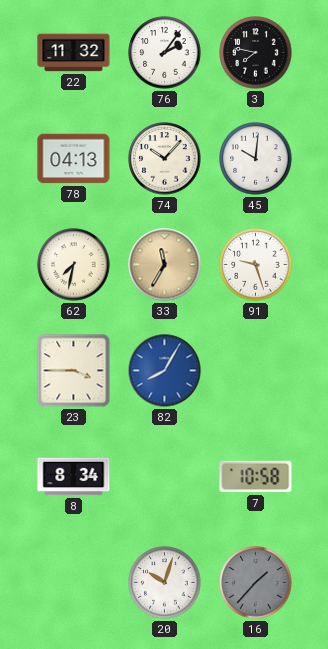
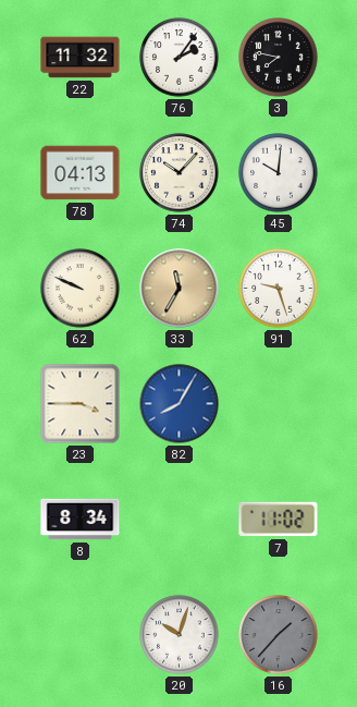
62: 7:32 -> 9:49
7: 10:58 -> 11:02
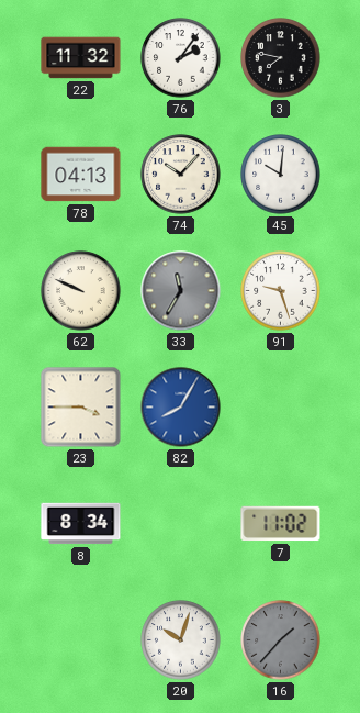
33 dial: champagne -> grey
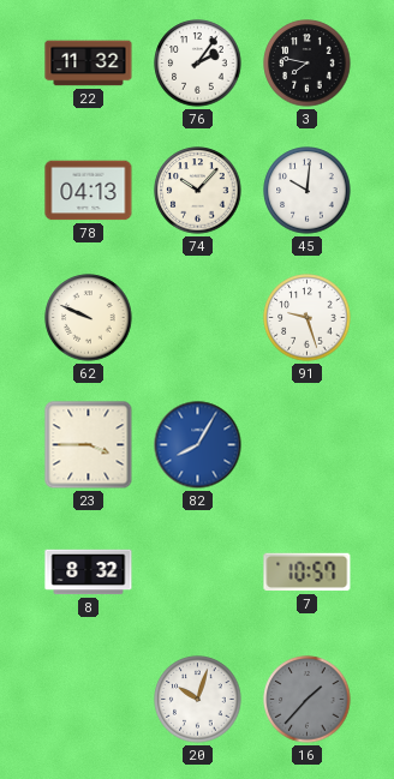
33: 11:35 -> none
8: 8:34 -> 8:32
7: 11:02 -> 10:57
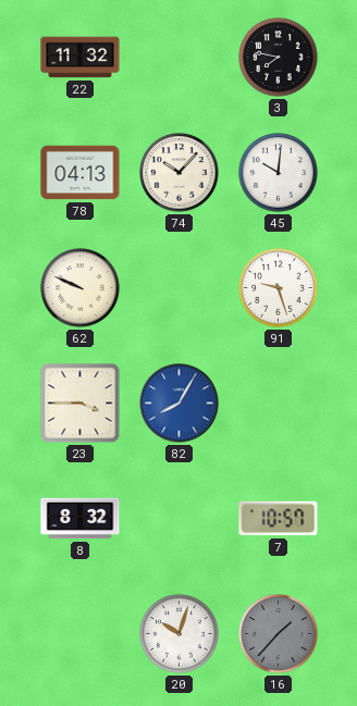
76: 2:06 -> none
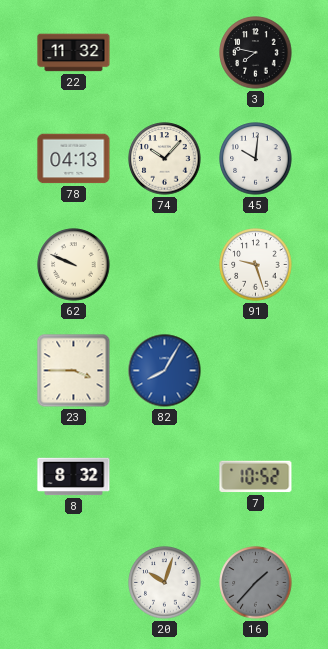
7: 10:57 -> 10:52
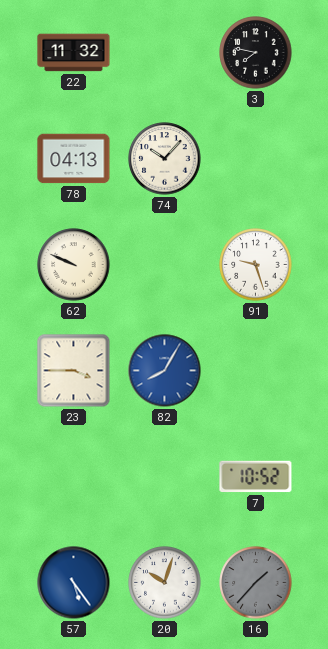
45: 10:01 -> none
8: 8:32 -> none
57: none -> 5:24
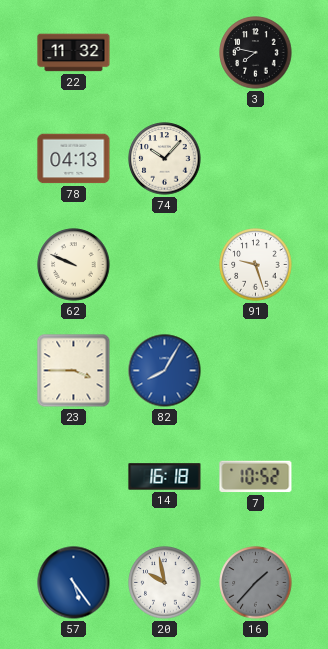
14: none -> 16:18
20: 10:03 -> 9:58
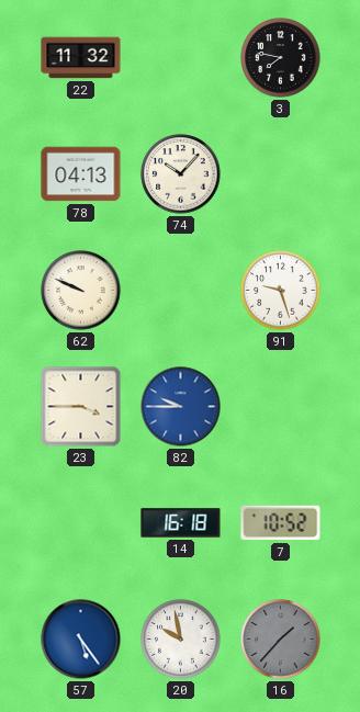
82: 8:05 -> 9:45
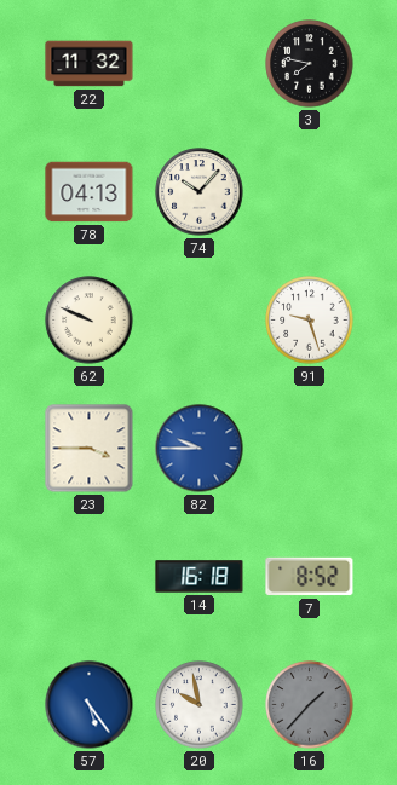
7: 10:52 -> 8:52
